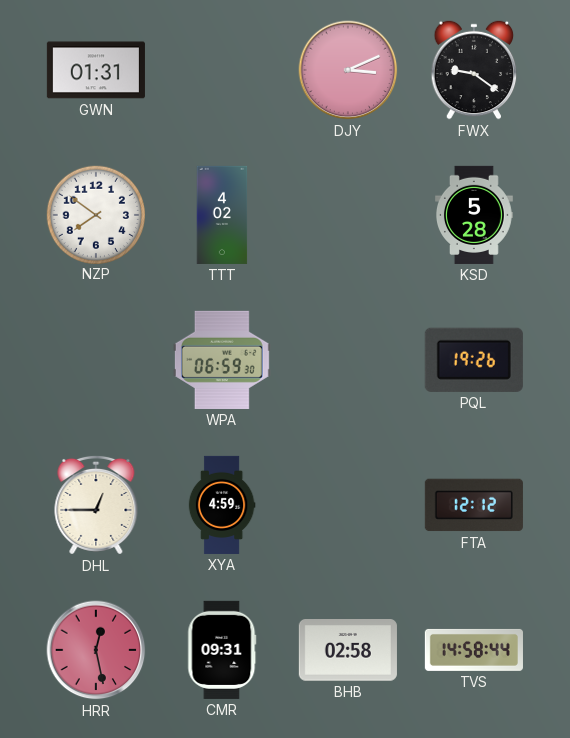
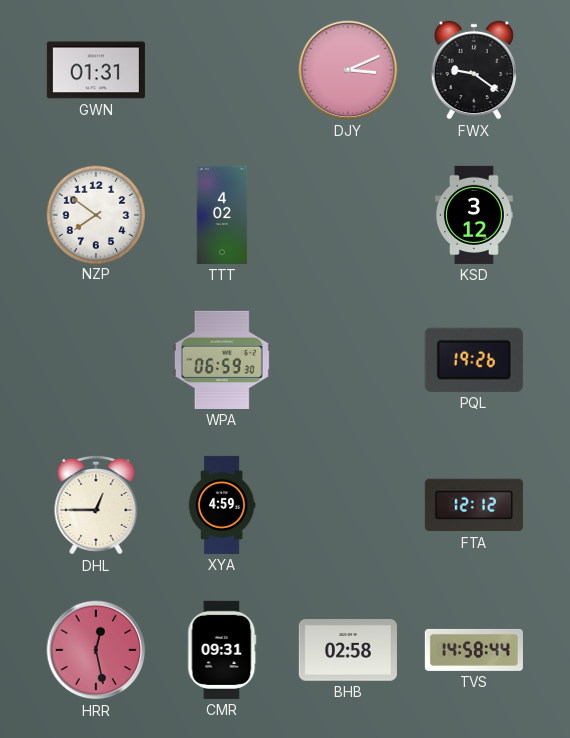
KSD: 5:28 -> 3:12
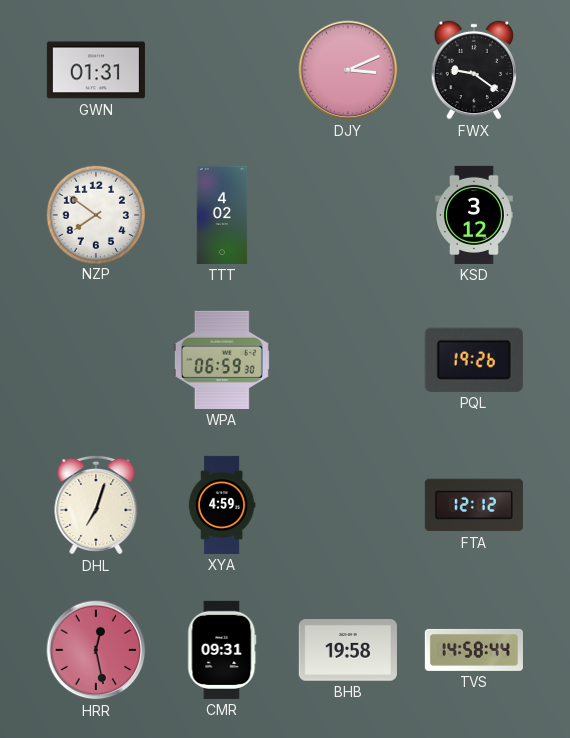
DHL: 12:45 -> 7:03
BHB: 02:58 -> 19:58
